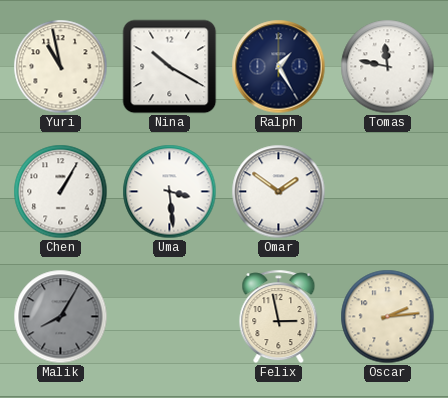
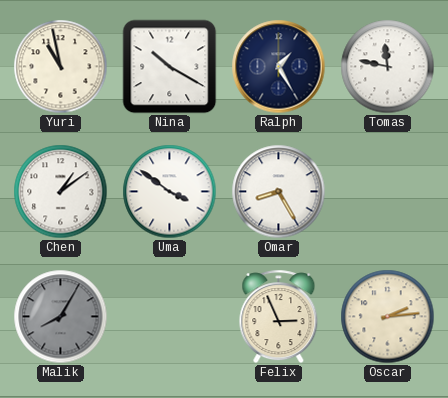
Chen: 1:05 -> 1:09
Uma: 3:29 -> 3:51
Omar: 1:51 -> 8:25
Felix: 2:58 -> 2:56
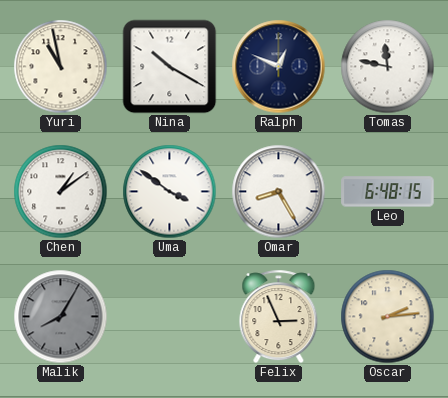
Ralph: 1:25 -> 12:49
Leo: none -> 6:48
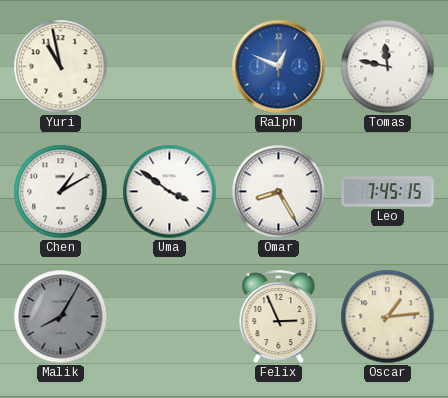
Nina: 10:20 -> none
Ralph dial: navy -> blue
Chen: 1:09 -> 1:10
Leo: 6:48 -> 7:45
Oscar: 2:14 -> 1:14
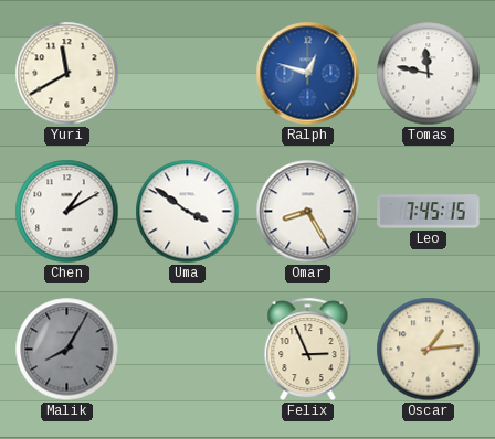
Yuri: 10:58 -> 11:40
Ralph: 12:49 -> 12:48
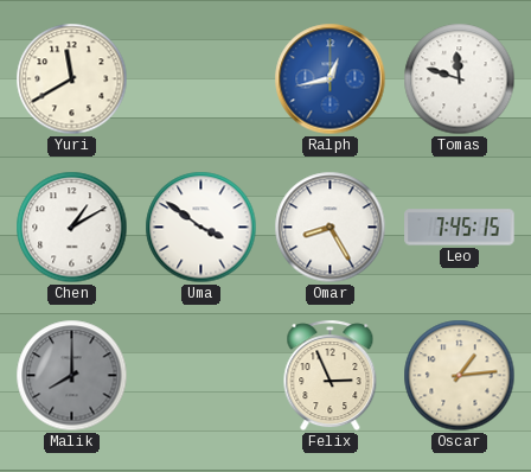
Ralph: 12:48 -> 12:43
Tomas: 11:47 -> 11:48
Malik: 8:05 -> 8:00
